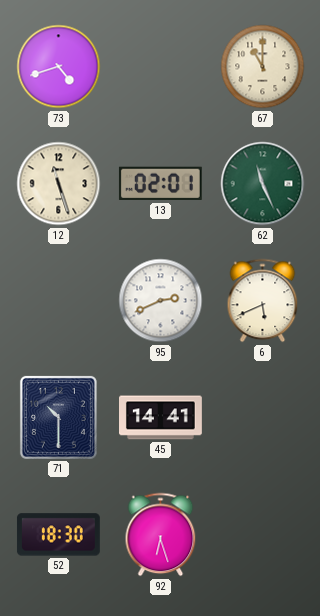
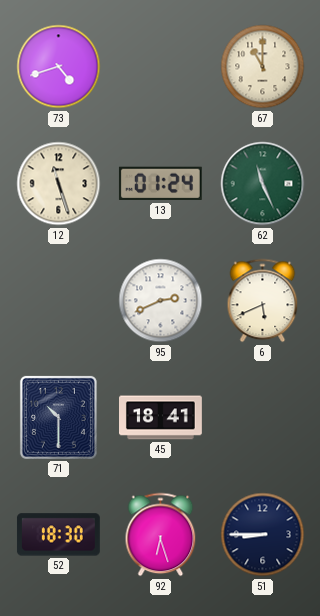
13: 02:01 -> 01:24
45: 14:41 -> 18:41
51: none -> 8:45
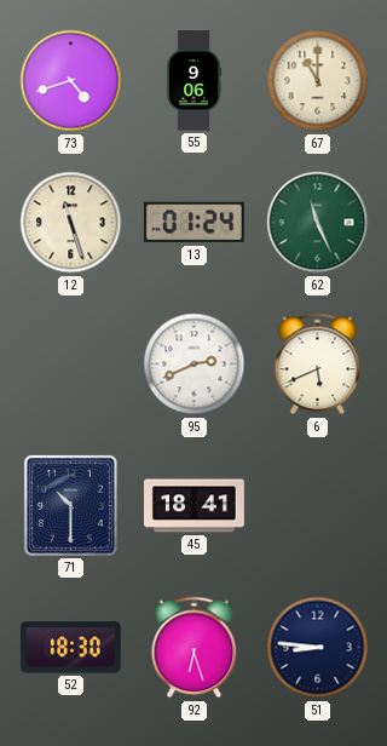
55: none -> 9:06
51: 8:45 -> 8:46
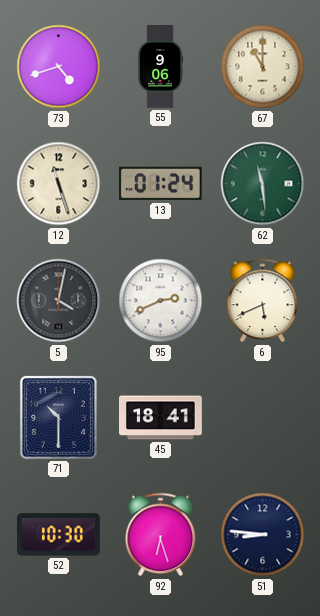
62: 11:26 -> 11:29
5: none -> 4:02
52: 18:30 -> 10:30
